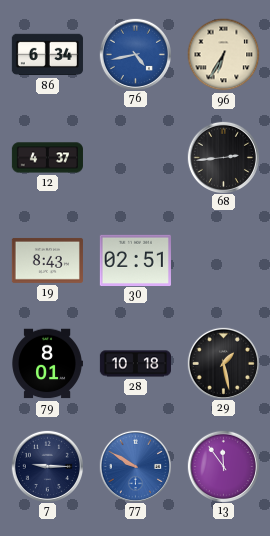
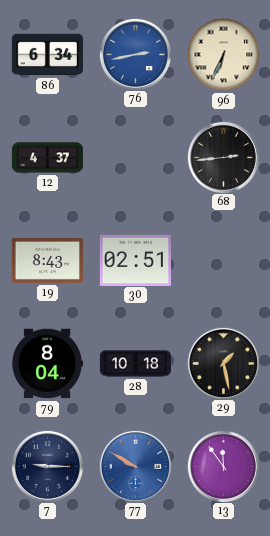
76: 4:43 -> 2:43
96: 6:35 -> 6:34
79: 8:01 -> 8:04
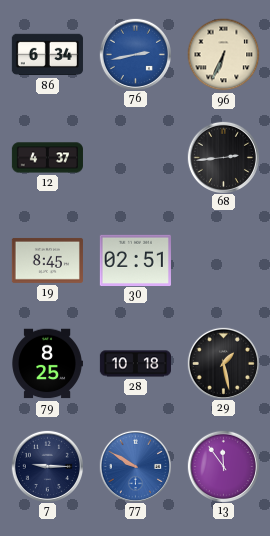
19: 8:43 -> 8:45
79: 8:04 -> 8:25
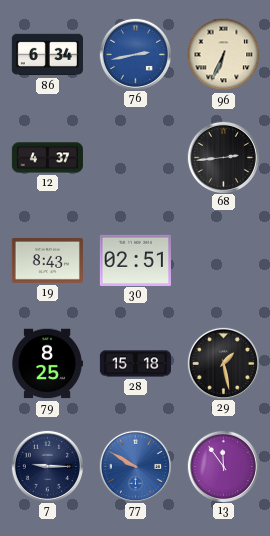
19: 8:45 -> 8:43
28: 10:18 -> 15:18
